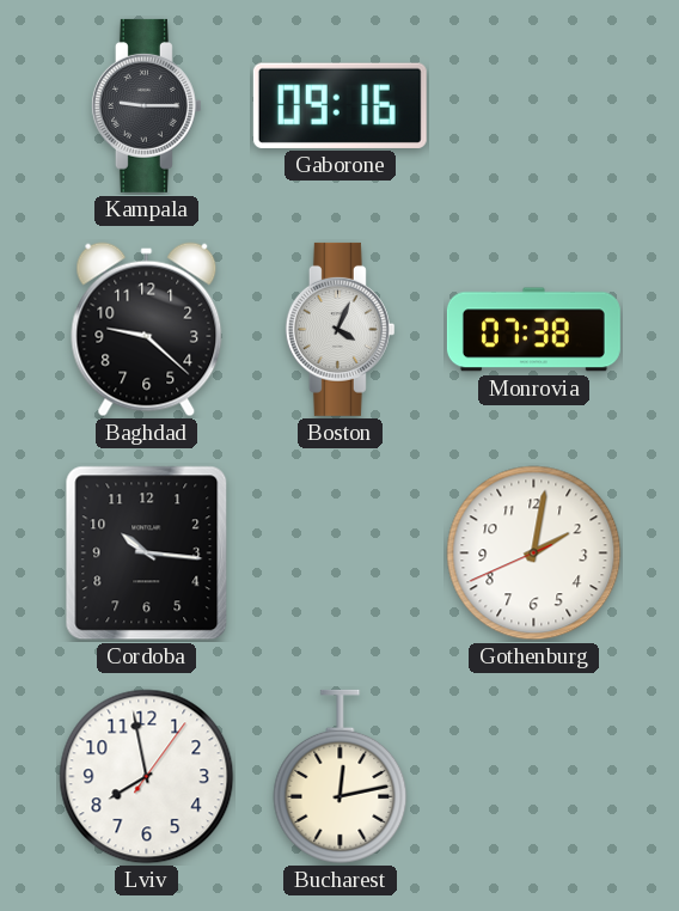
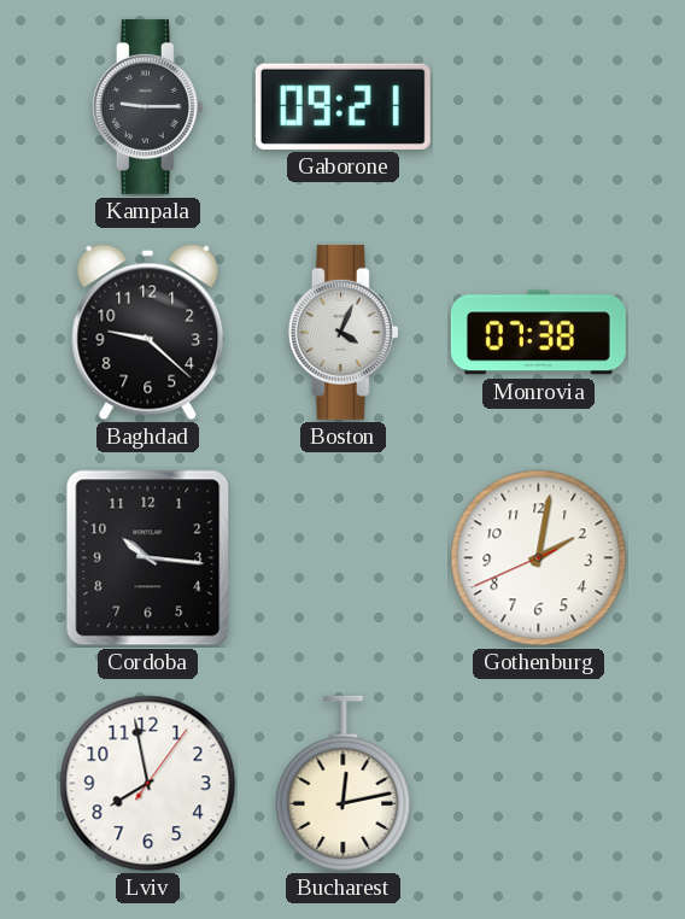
Gaborone: 09:16 -> 09:21
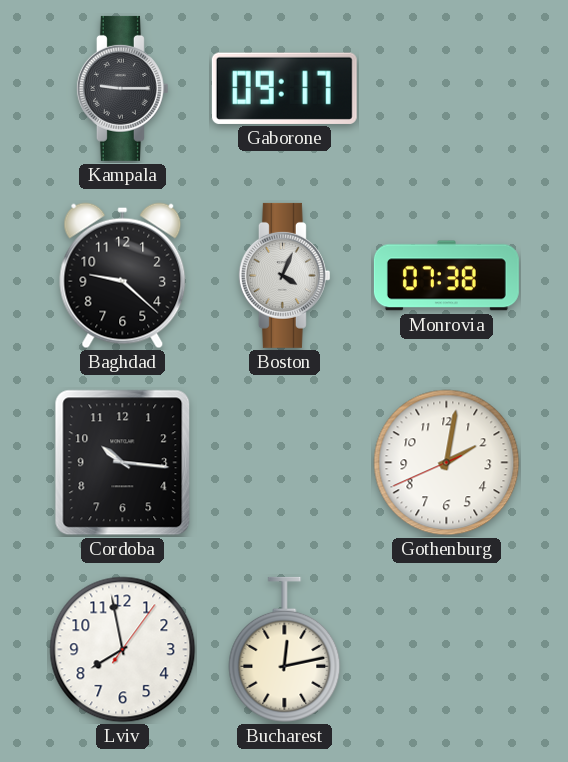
Gaborone: 09:21 -> 09:17
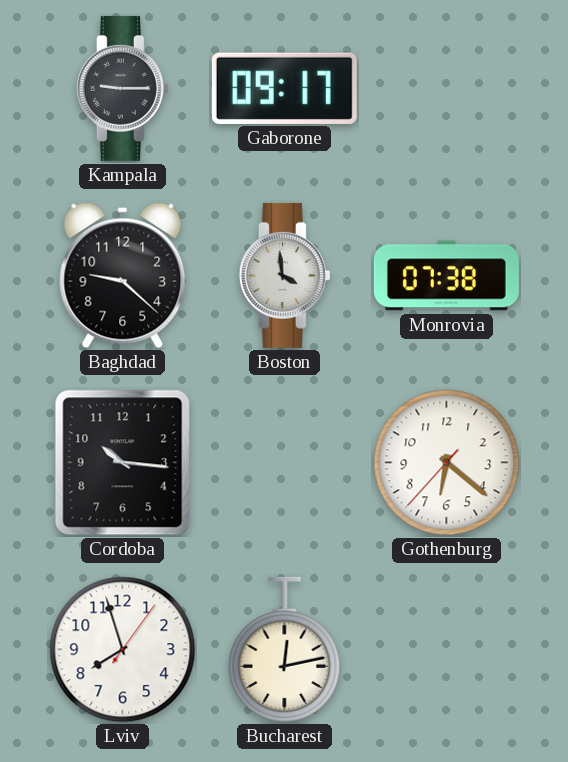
Boston: 4:04 -> 3:59
Gothenburg: 2:01 -> 6:21
Lviv: 7:58 -> 7:57
